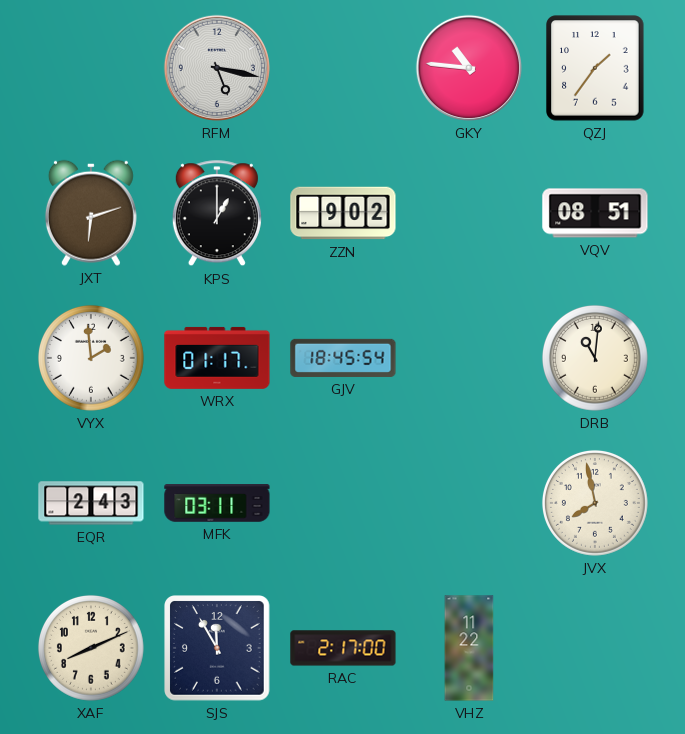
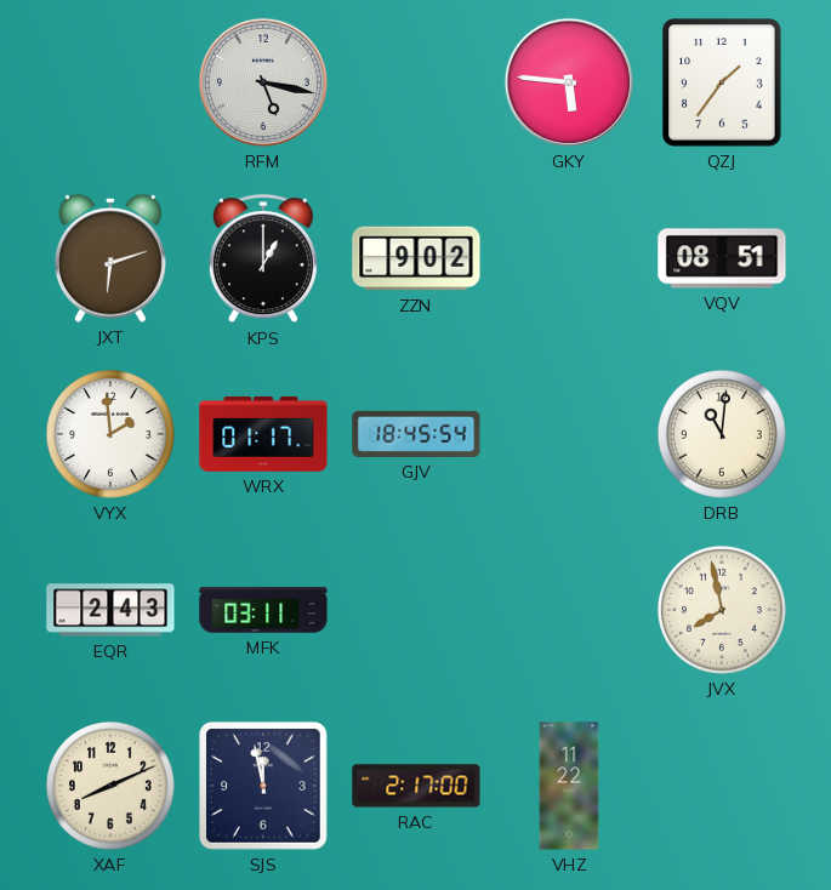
GKY: 10:46 -> 5:46
SJS: 11:55 -> 11:58
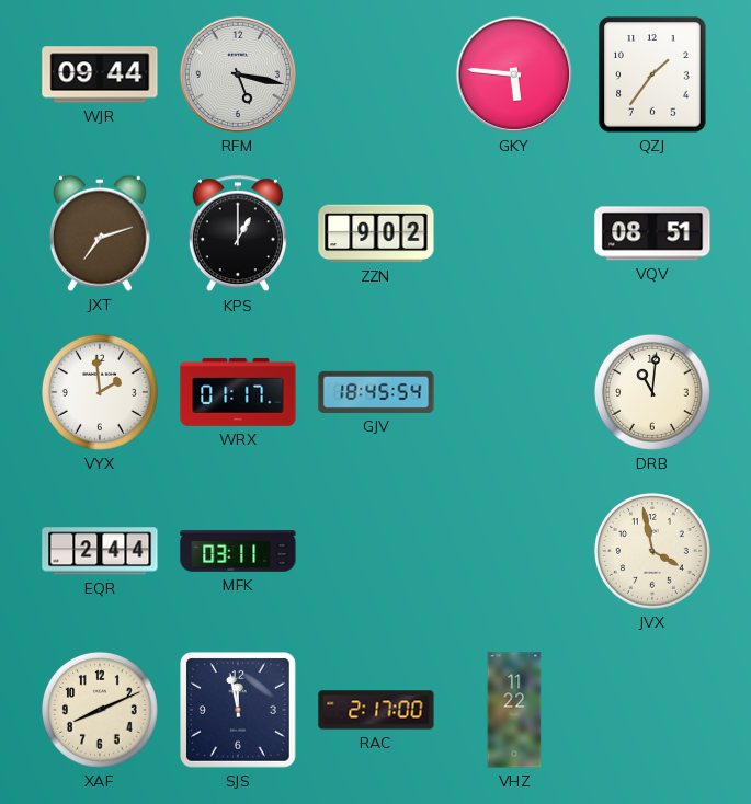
WJR: none -> 09:44
JXT: 6:12 -> 7:12
EQR: 2:43 -> 2:44
JVX: 7:58 -> 3:58
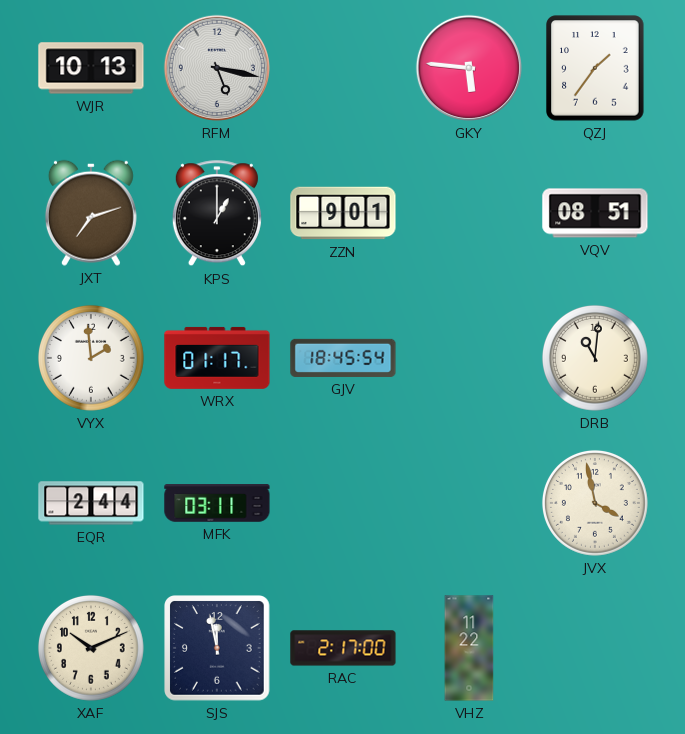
WJR: 09:44 -> 10:13
ZZN: 9:02 -> 9:01
XAF: 8:11 -> 10:11
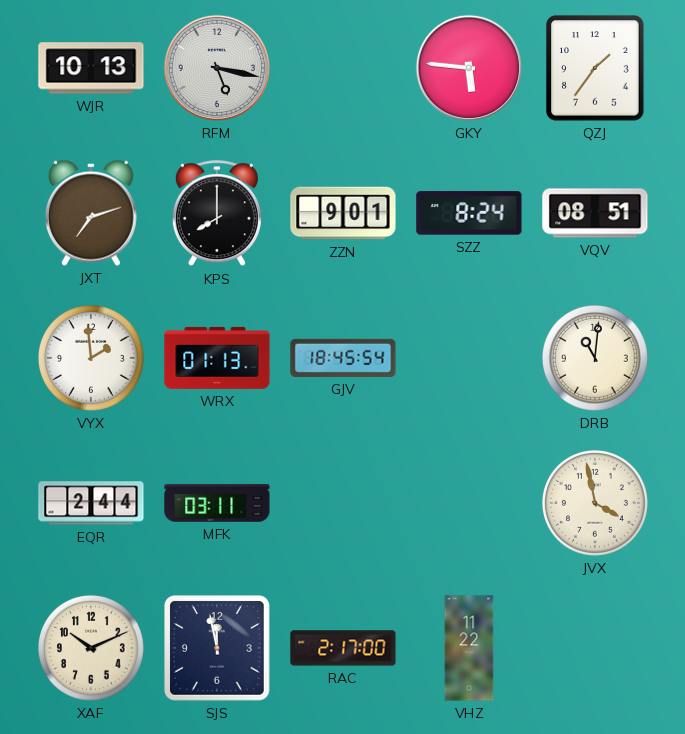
KPS: 1:00 -> 8:00
SZZ: none -> 8:24
WRX: 01:17 -> 01:13
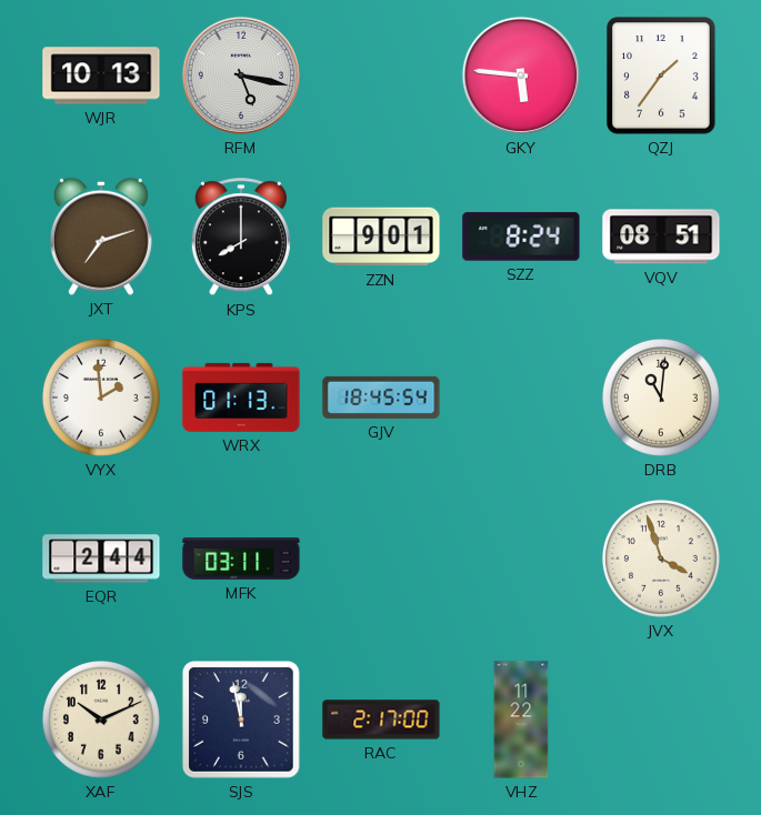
JVX: 3:58 -> 3:57
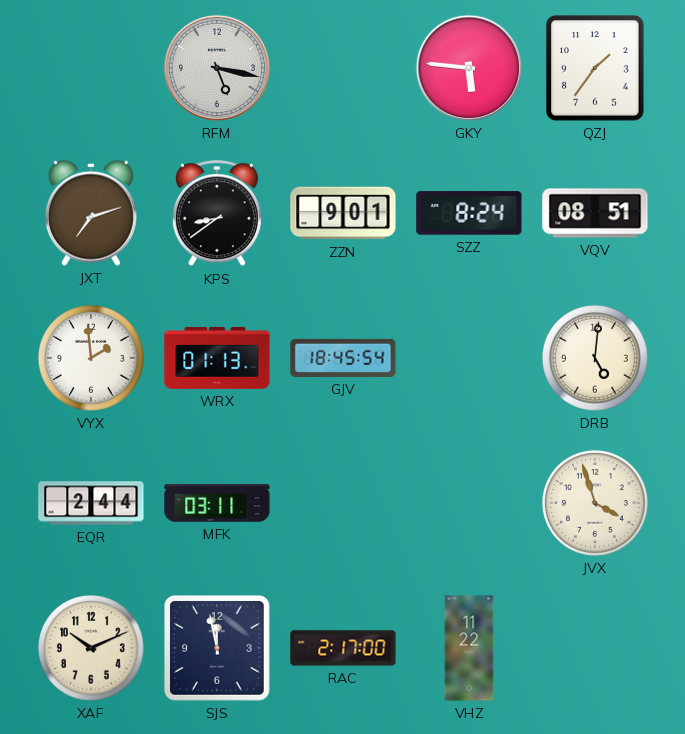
WJR: 10:13 -> none
KPS: 8:00 -> 8:39
DRB: 11:01 -> 5:01
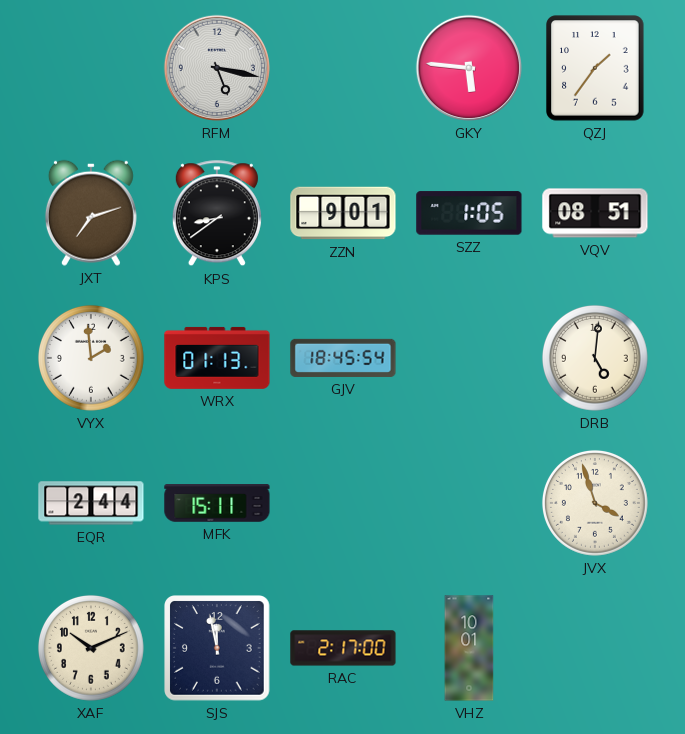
SZZ: 8:24 -> 1:05
MFK: 03:11 -> 15:11
VHZ: 11:22 -> 10:01
